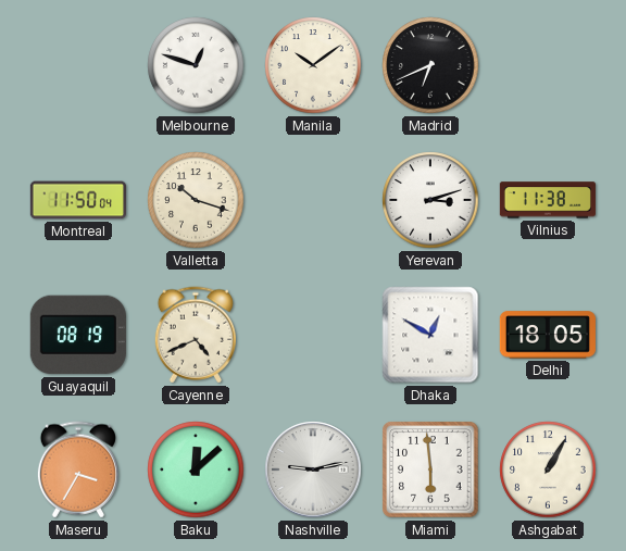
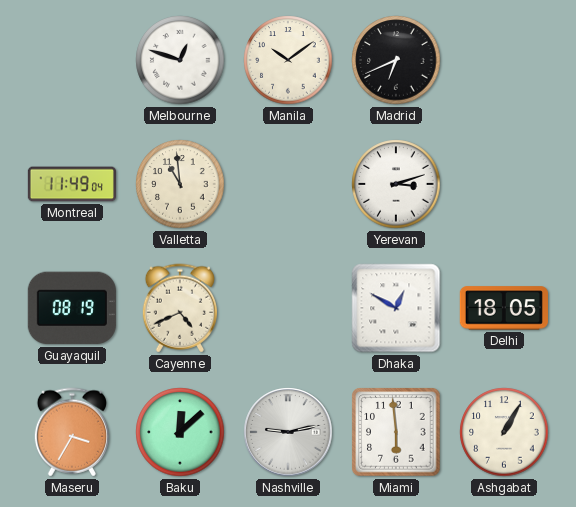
Montreal: 11:50 -> 11:49
Valletta: 10:18 -> 10:59
Vilnius: 11:38 -> none
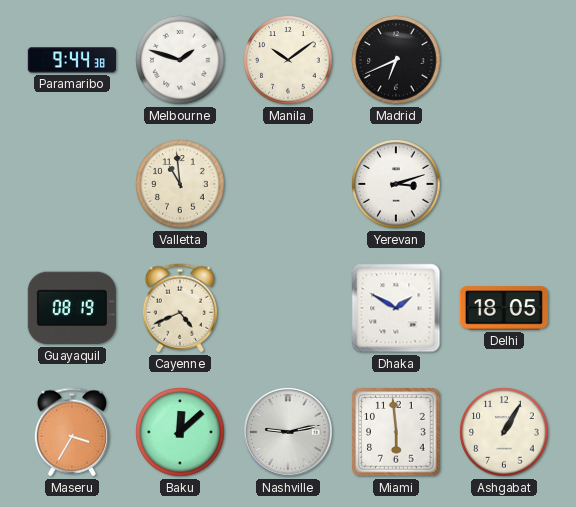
Paramaribo: none -> 9:44
Melbourne: 12:48 -> 1:48
Montreal: 11:49 -> none
Dhaka: 12:50 -> 1:50
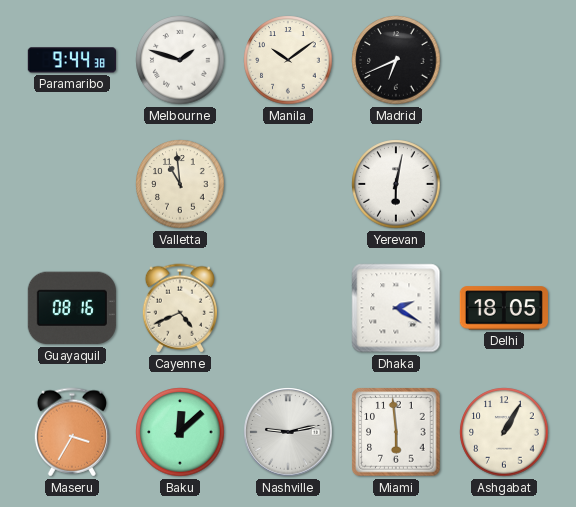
Yerevan: 3:12 -> 6:02
Guayaquil: 08:19 -> 08:16
Dhaka: 1:50 -> 2:20
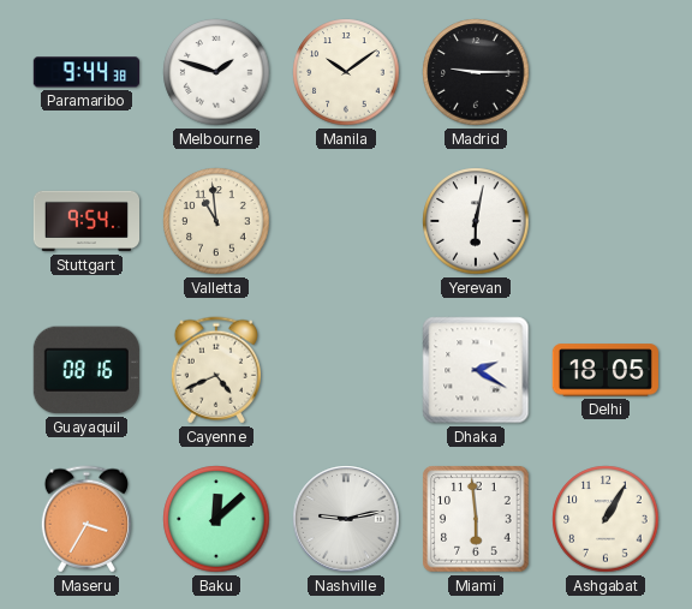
Madrid: 6:41 -> 9:15
Stuttgart: none -> 9:54
